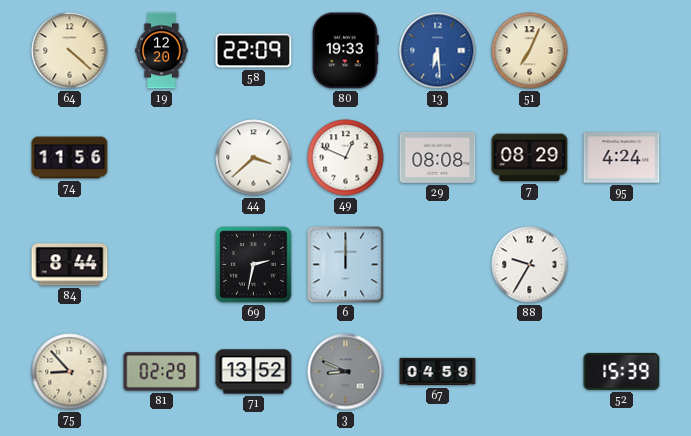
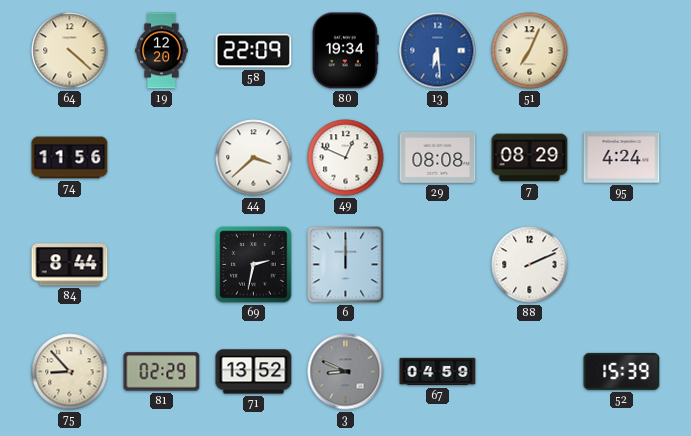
80: 19:33 -> 19:34
88: 9:35 -> 2:11
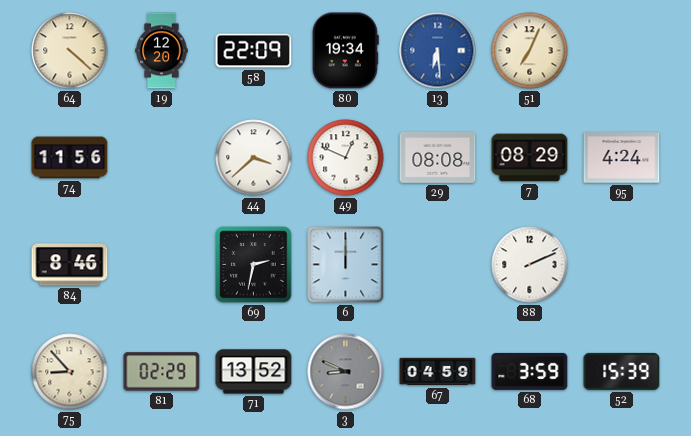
84: 8:44 -> 8:46
68: none -> 3:59
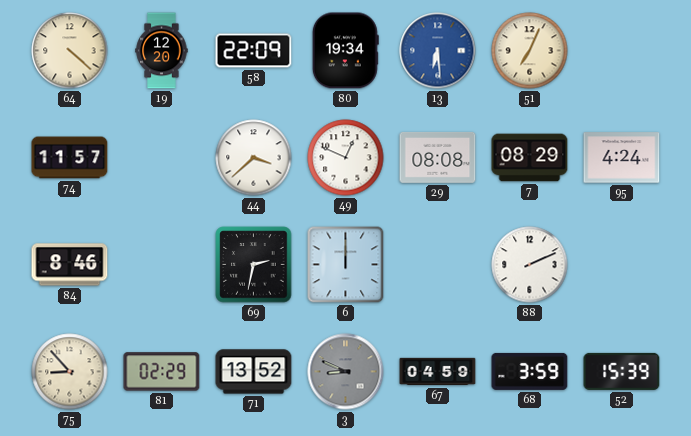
74: 11:56 -> 11:57
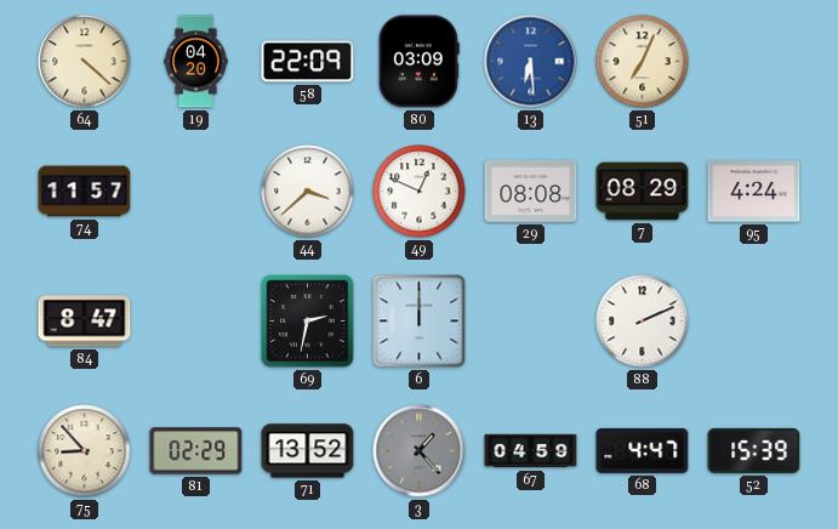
19: 12:20 -> 04:20
80: 19:34 -> 03:09
84: 8:46 -> 8:47
3: 8:49 -> 1:23
68: 3:59 -> 4:47
